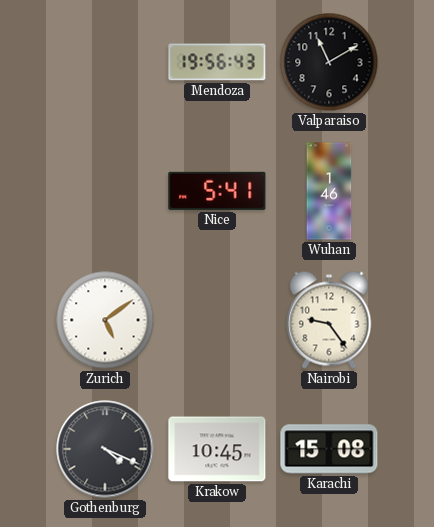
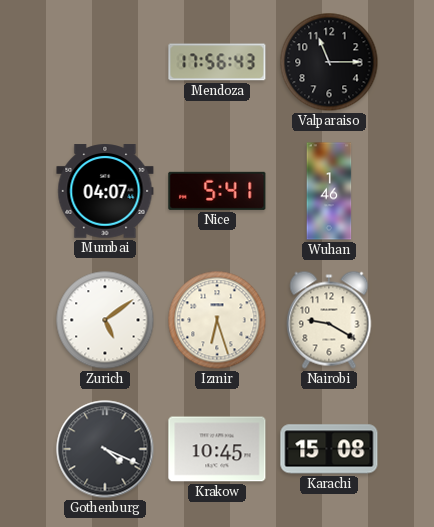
Mendoza: 19:56 -> 17:56
Valparaiso: 11:10 -> 11:15
Mumbai: none -> 04:07
Izmir: none -> 6:27
Nairobi: 9:24 -> 9:20
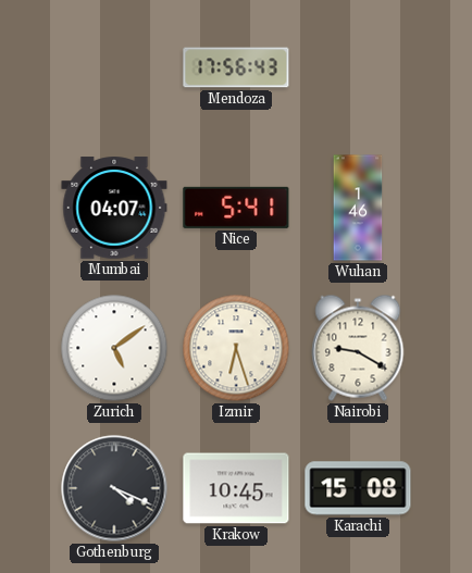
Valparaiso: 11:15 -> none
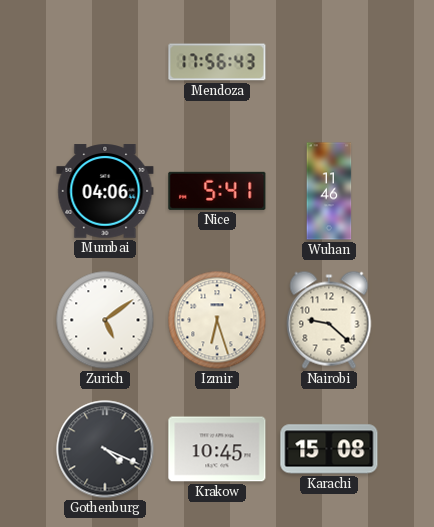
Mumbai: 04:07 -> 04:06
Wuhan: 1:46 -> 11:46
Nairobi: 9:20 -> 9:22
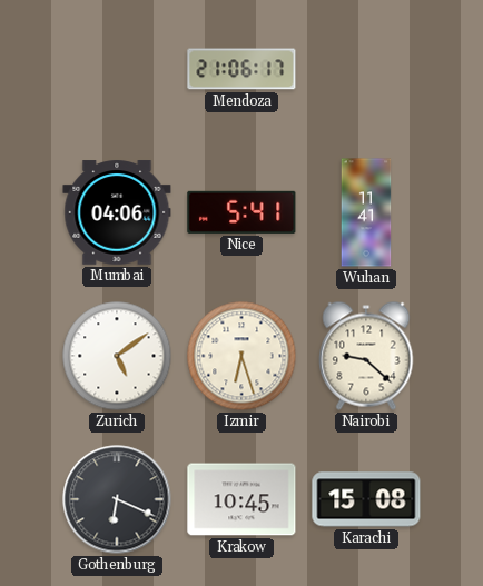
Mendoza: 17:56 -> 21:06
Wuhan: 11:46 -> 11:41
Gothenburg: 4:19 -> 6:19
